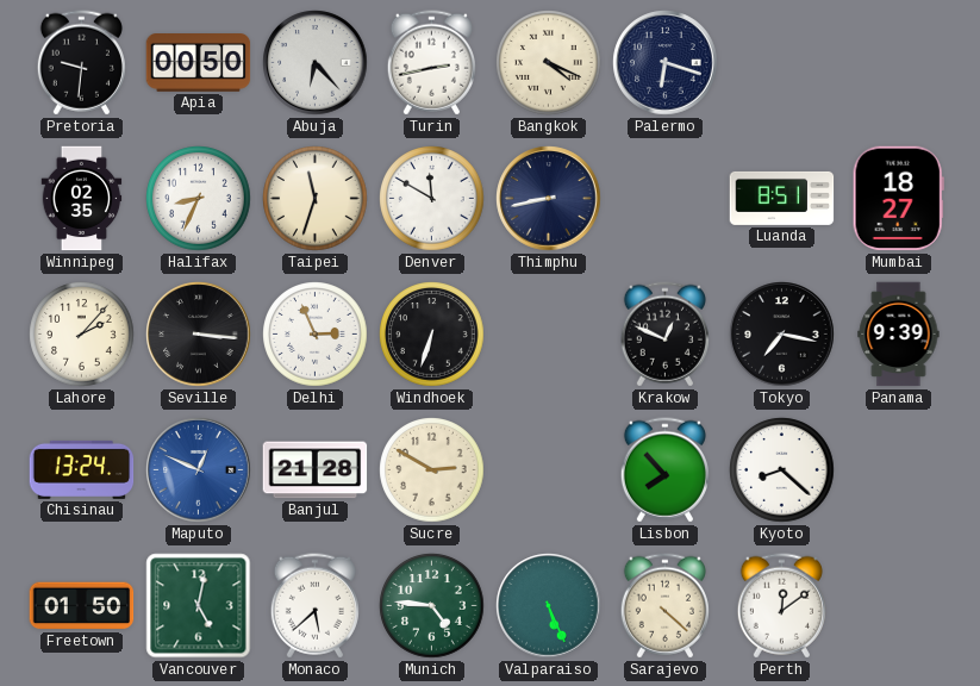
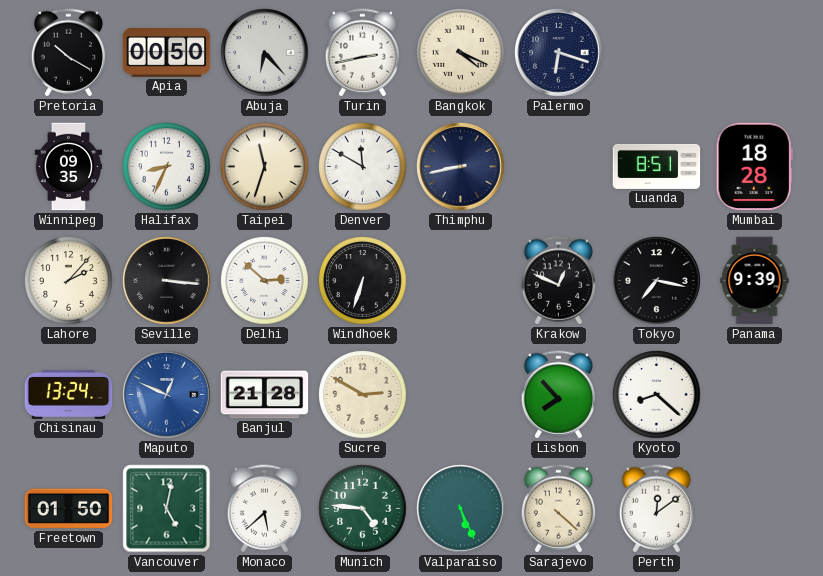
Pretoria: 9:31 -> 10:20
Winnipeg: 02:35 -> 09:35
Mumbai: 18:27 -> 18:28
Delhi: 2:56 -> 2:52
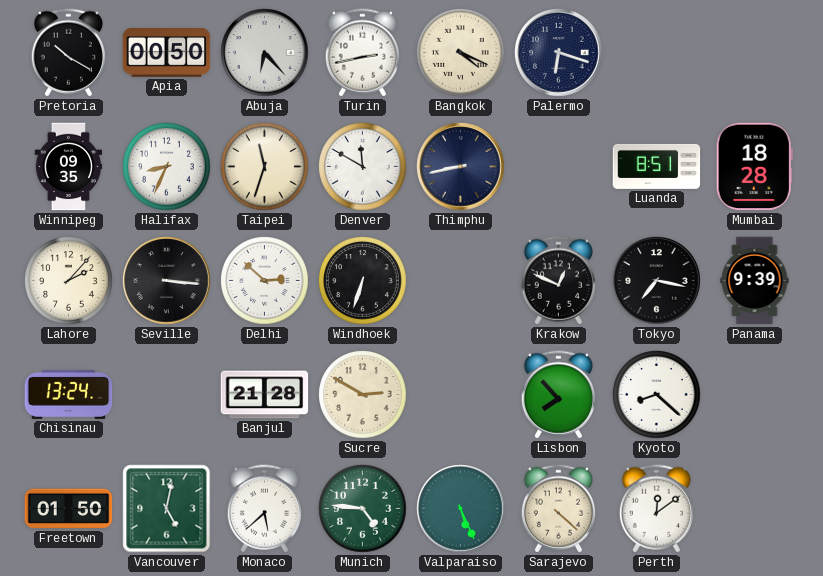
Maputo: 12:49 -> none
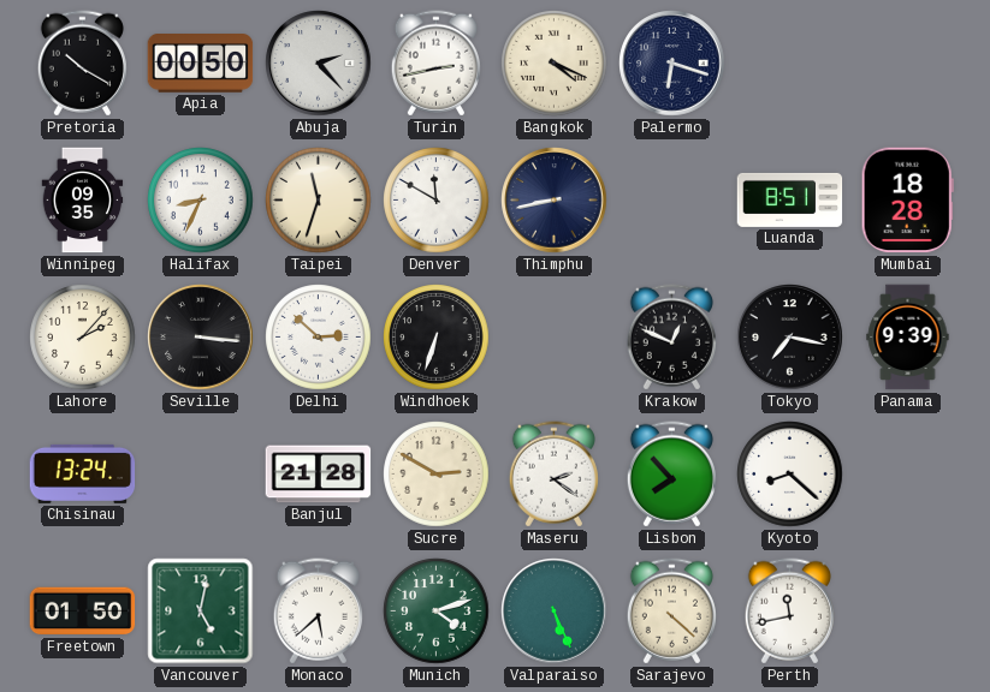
Abuja: 6:23 -> 2:23
Maseru: none -> 2:21
Munich: 4:46 -> 4:12
Perth: 12:09 -> 11:43
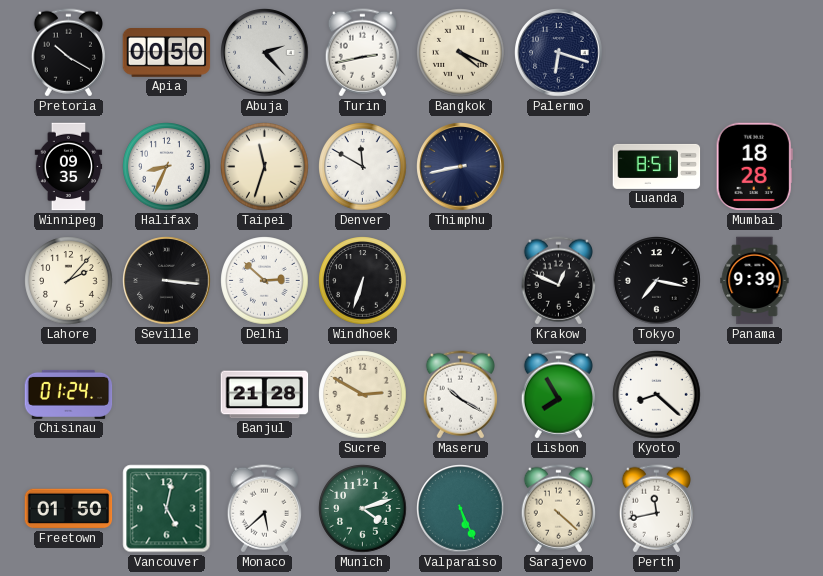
Chisinau: 13:24 -> 01:24
Maseru: 2:21 -> 10:20
Lisbon: 7:53 -> 7:55
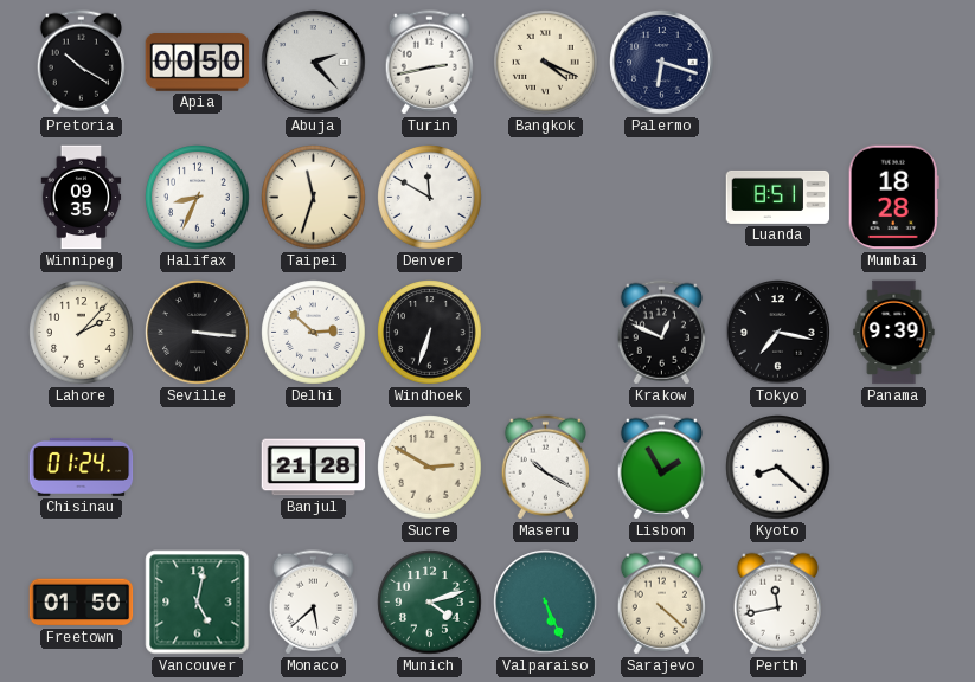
Thimphu: 8:43 -> none
Lisbon: 7:55 -> 1:55
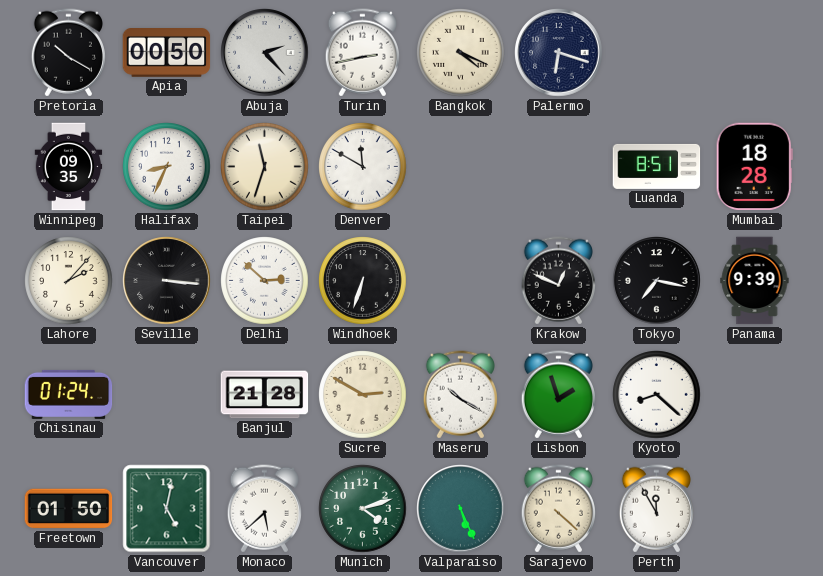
Lisbon: 1:55 -> 1:57
Perth: 11:43 -> 11:55
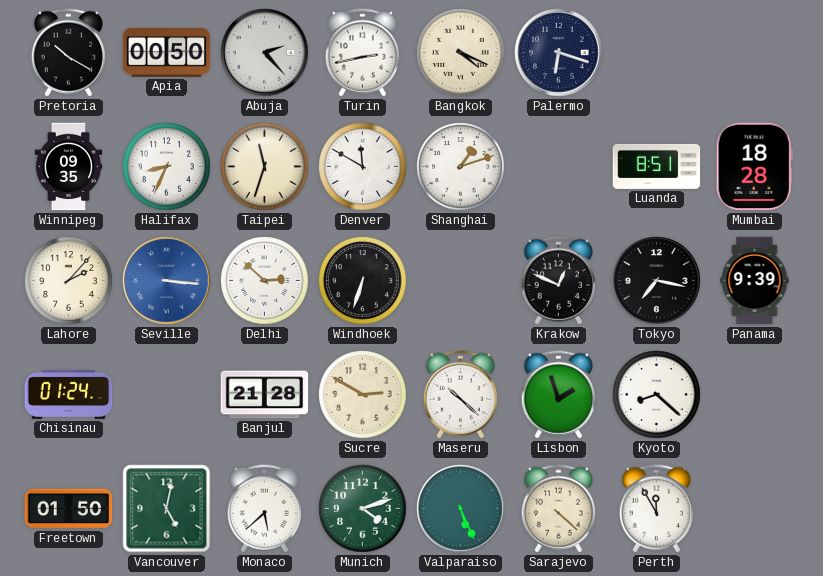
Shanghai: none -> 1:12
Seville dial: black -> blue
Maseru: 10:20 -> 10:22
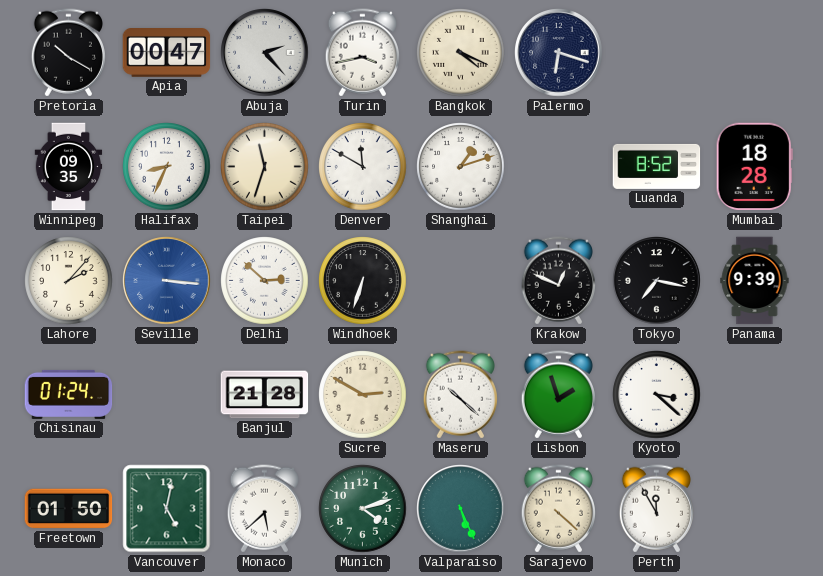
Apia: 00:50 -> 00:47
Turin: 2:43 -> 3:43
Luanda: 8:51 -> 8:52
Kyoto: 8:22 -> 3:22
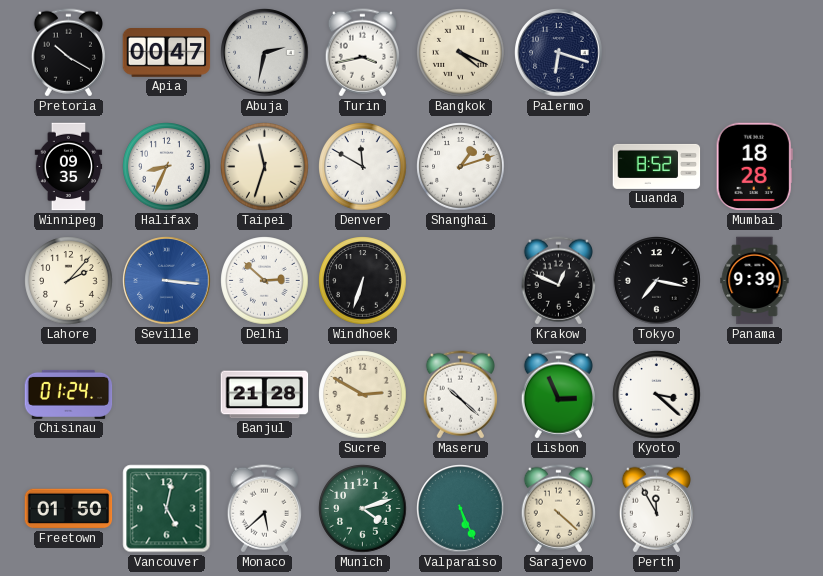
Abuja: 2:23 -> 2:32
Lisbon: 1:57 -> 2:56
